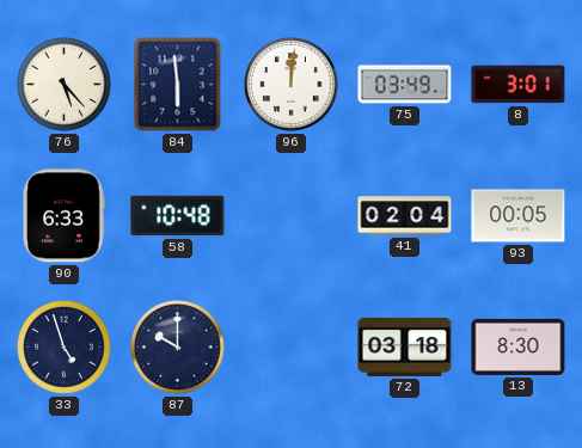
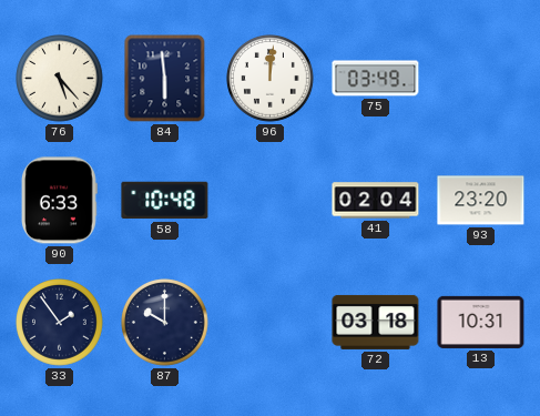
8: 3:01 -> none
93: 00:05 -> 23:20
33: 4:57 -> 1:54
13: 8:30 -> 10:31
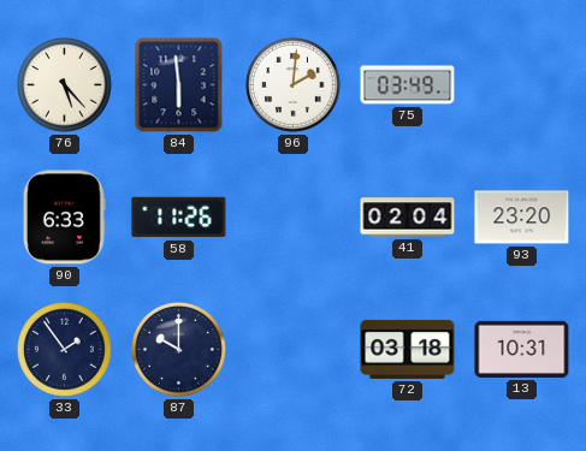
96: 12:01 -> 2:01
58: 10:48 -> 11:26
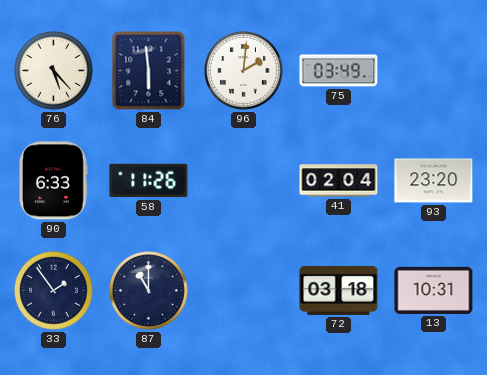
87: 10:00 -> 11:00
